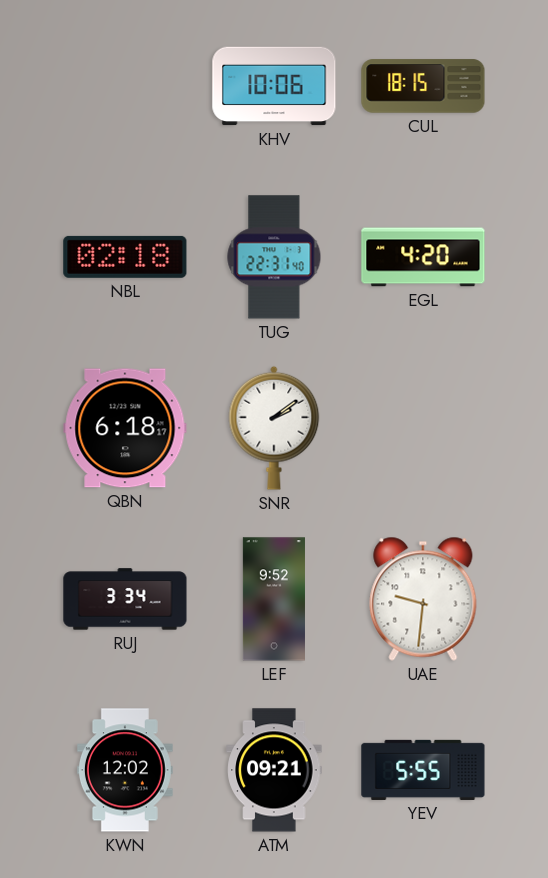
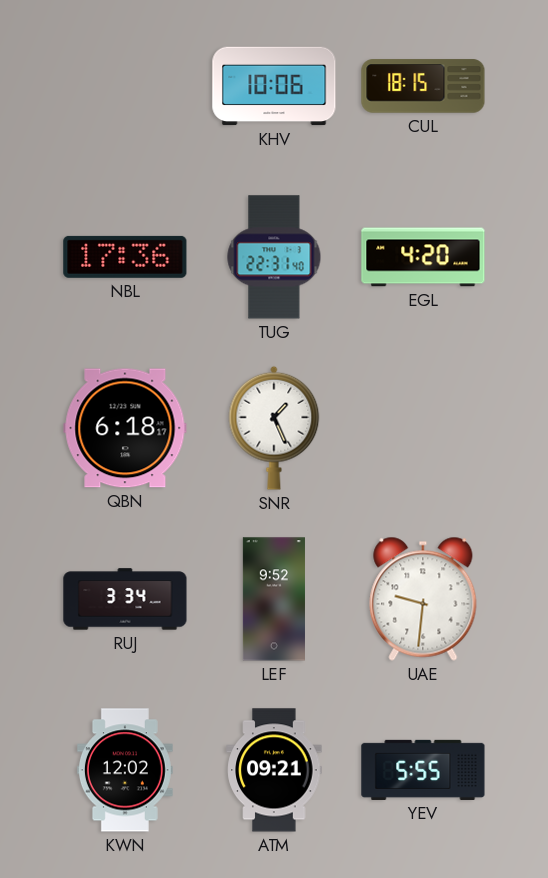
NBL: 02:18 -> 17:36
SNR: 2:09 -> 1:26
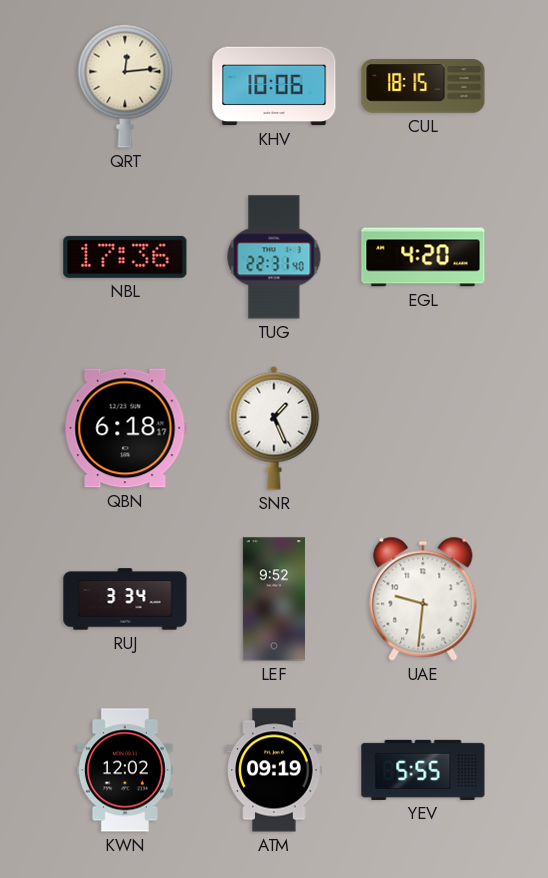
QRT: none -> 12:14
ATM: 09:21 -> 09:19
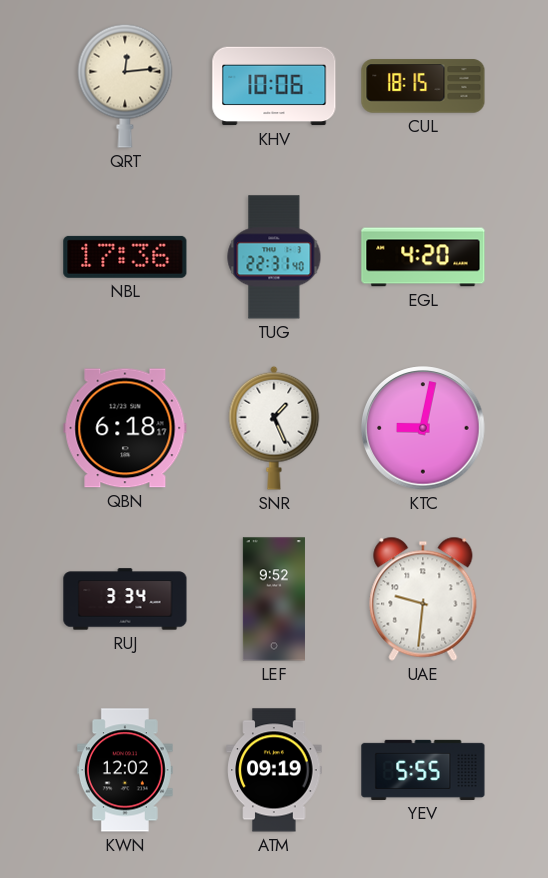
KTC: none -> 9:02
